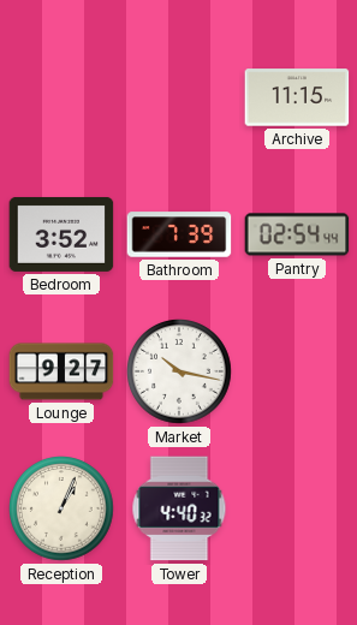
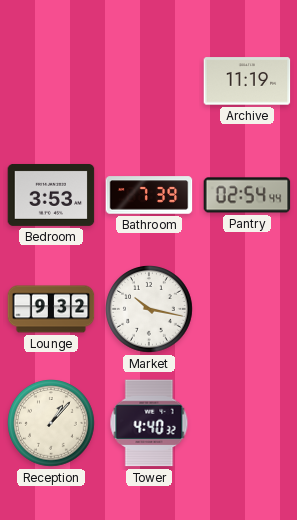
Archive: 11:15 -> 11:19
Bedroom: 3:52 -> 3:53
Lounge: 9:27 -> 9:32
Reception: 1:04 -> 1:07
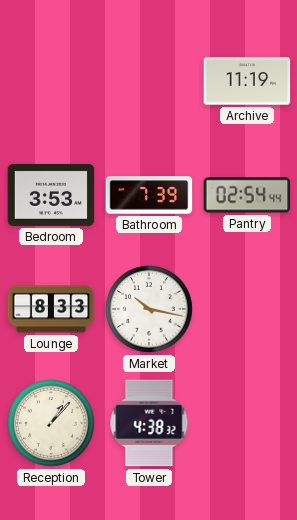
Lounge: 9:32 -> 8:33
Tower: 4:40 -> 4:38
